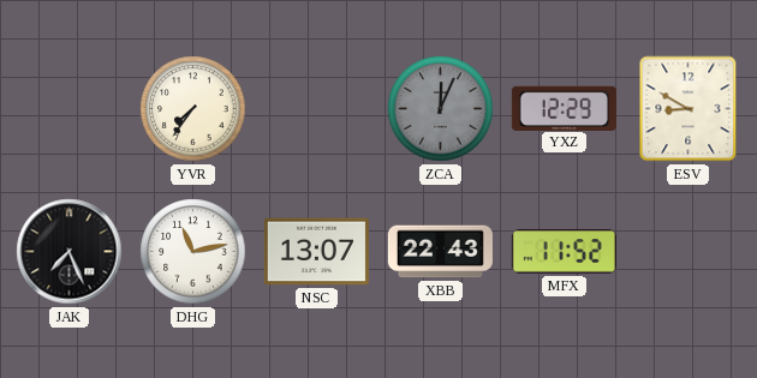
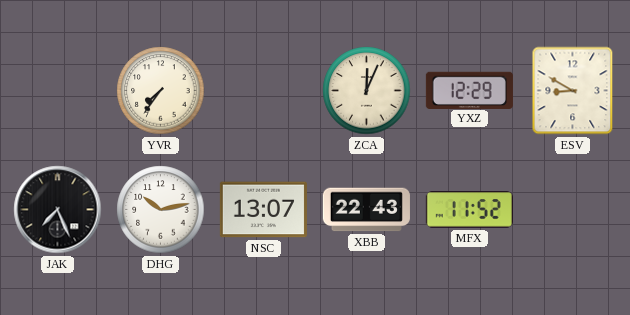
ZCA dial: grey -> cream
DHG: 11:13 -> 10:13
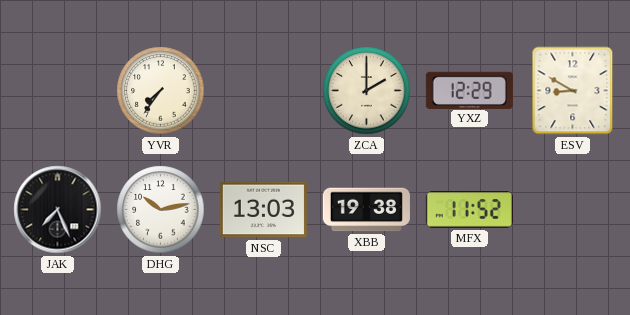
ZCA: 12:04 -> 2:00
NSC: 13:07 -> 13:03
XBB: 22:43 -> 19:38
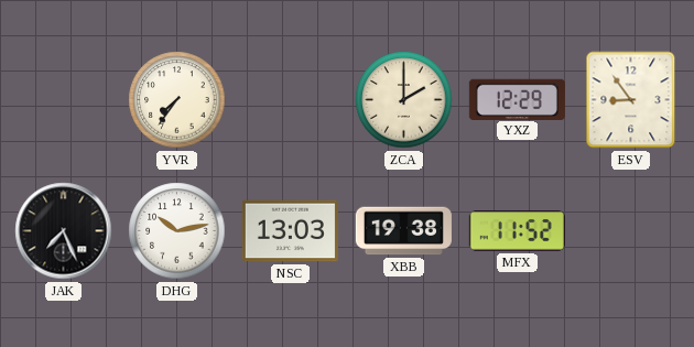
ESV: 8:50 -> 8:54
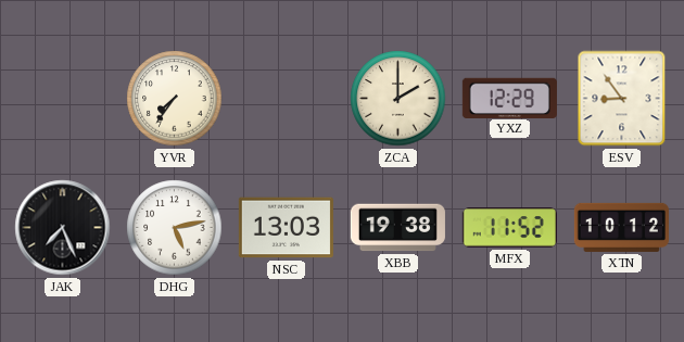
DHG: 10:13 -> 5:13
XTN: none -> 10:12
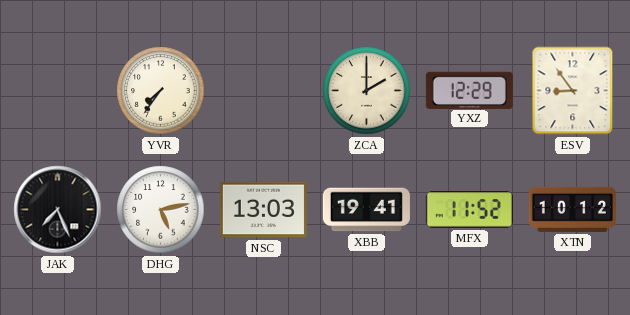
XBB: 19:38 -> 19:41
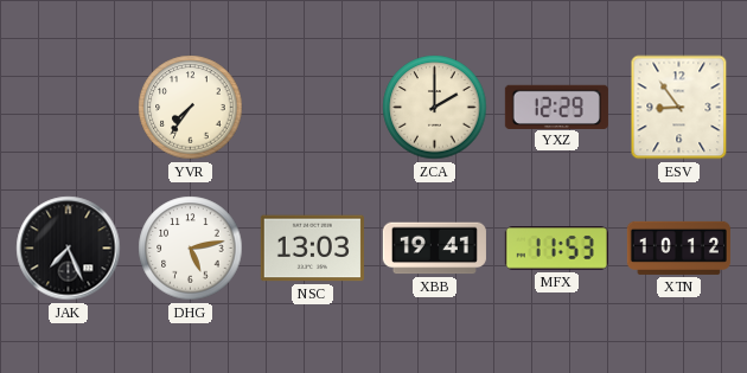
MFX: 11:52 -> 11:53
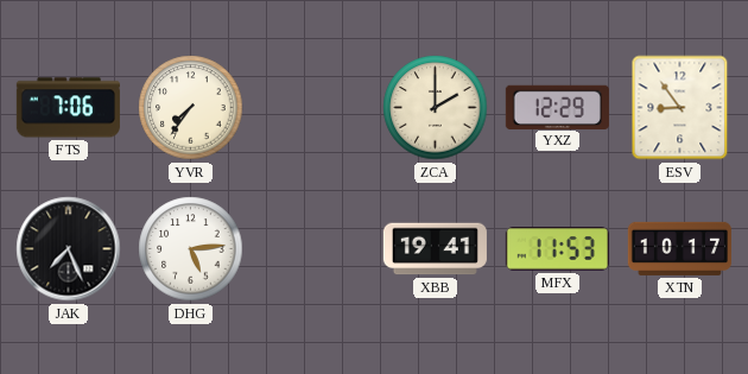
FTS: none -> 7:06
DHG: 5:13 -> 5:14
NSC: 13:03 -> none
XTN: 10:12 -> 10:17
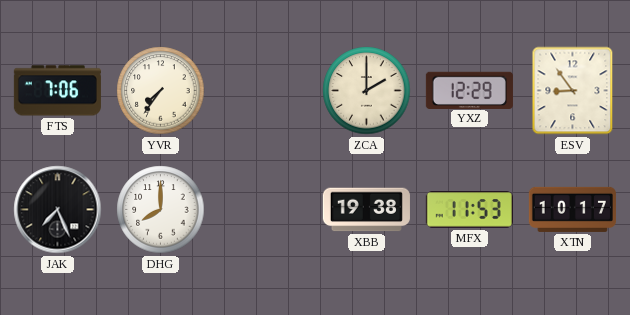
DHG: 5:14 -> 8:00
XBB: 19:41 -> 19:38
